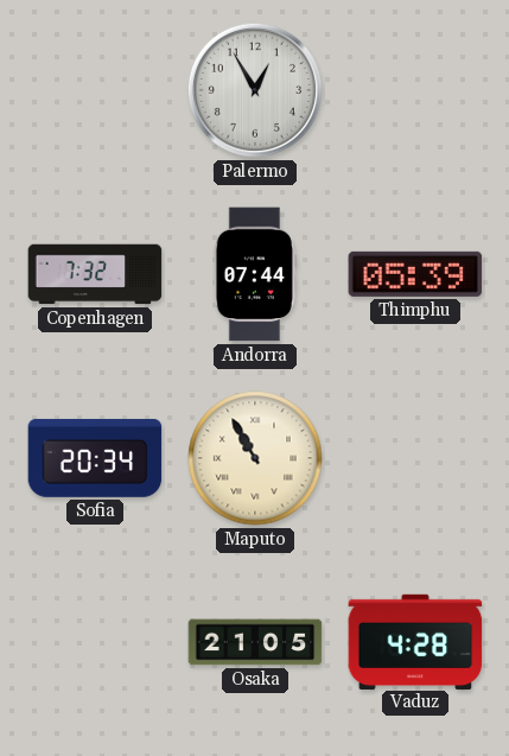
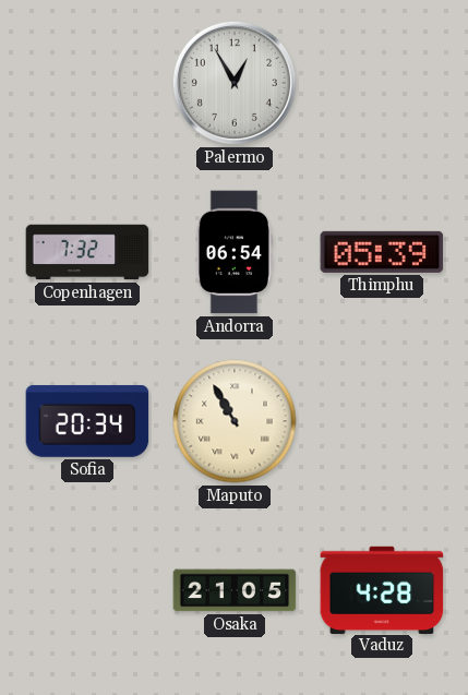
Andorra: 07:44 -> 06:54
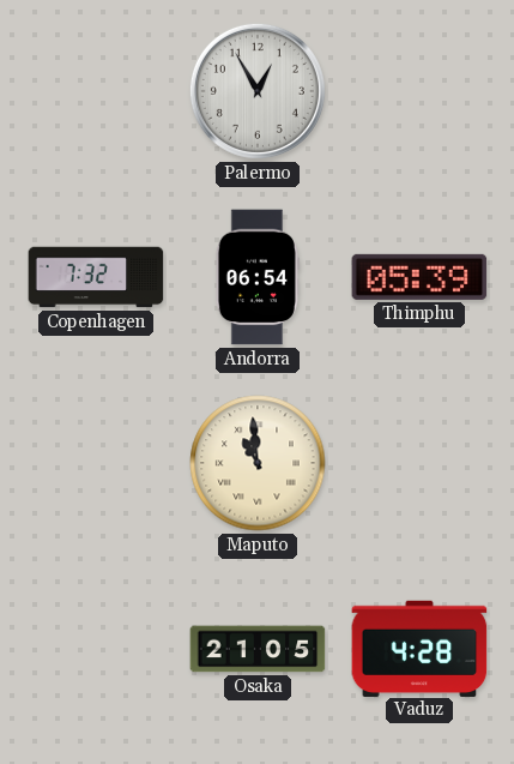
Sofia: 20:34 -> none
Maputo: 10:55 -> 10:59
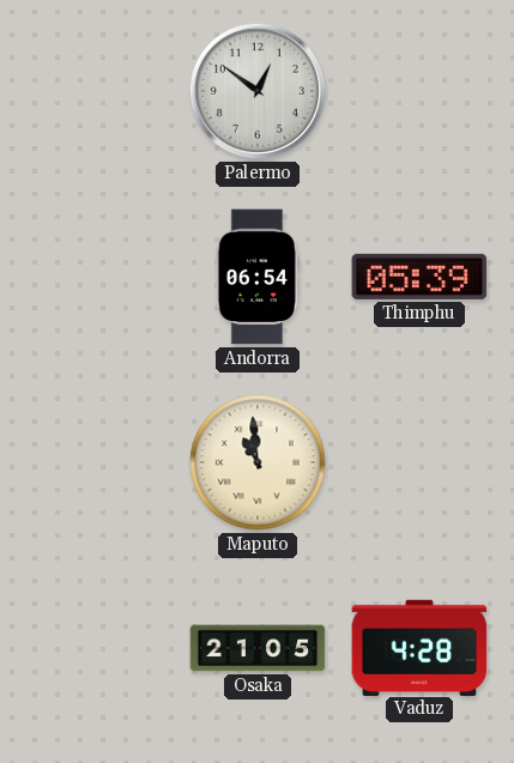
Palermo: 12:55 -> 12:51
Copenhagen: 7:32 -> none
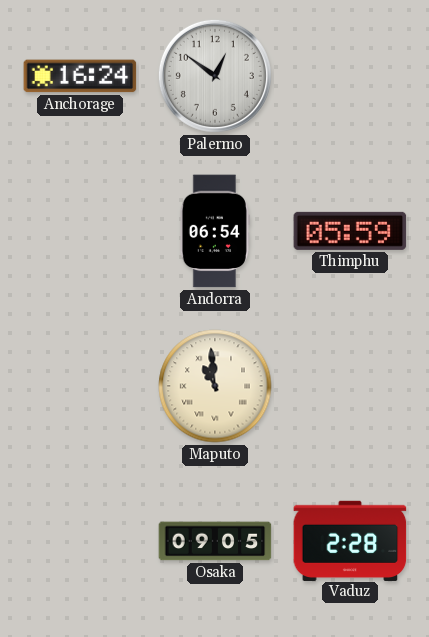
Anchorage: none -> 16:24
Thimphu: 05:39 -> 05:59
Osaka: 21:05 -> 09:05
Vaduz: 4:28 -> 2:28
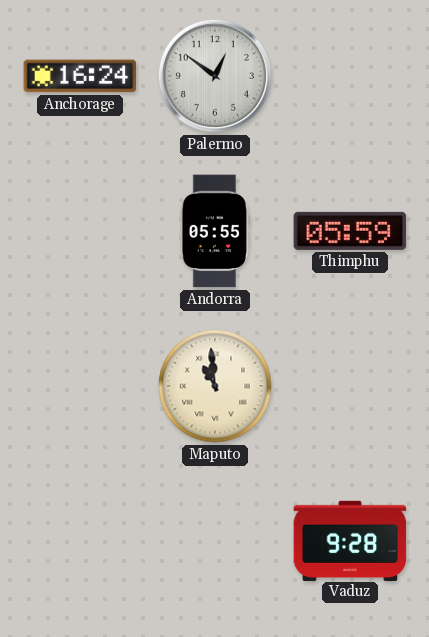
Andorra: 06:54 -> 05:55
Osaka: 09:05 -> none
Vaduz: 2:28 -> 9:28
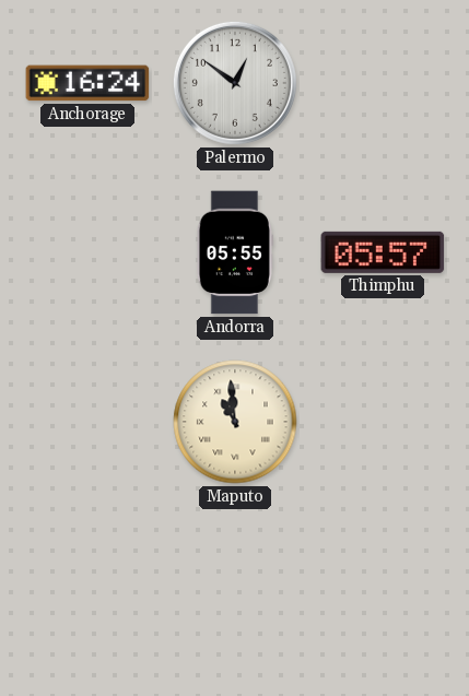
Thimphu: 05:59 -> 05:57
Vaduz: 9:28 -> none
